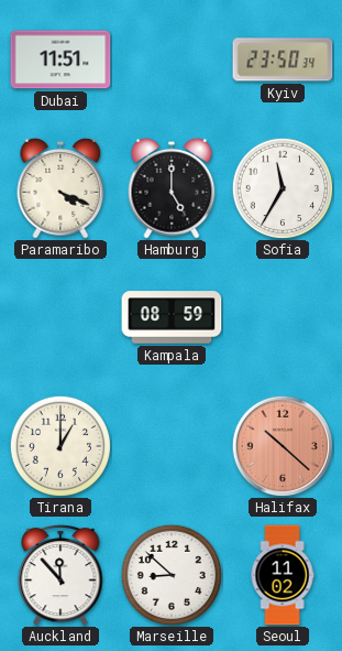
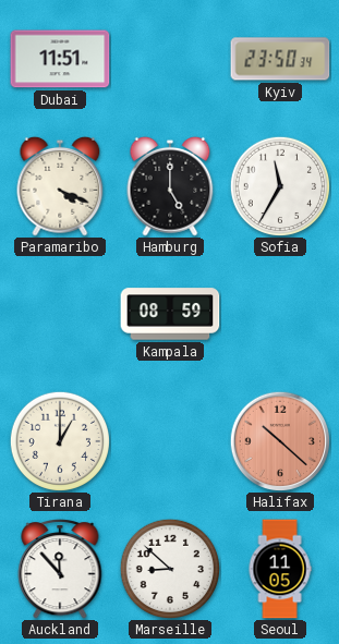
Seoul: 11:02 -> 11:05
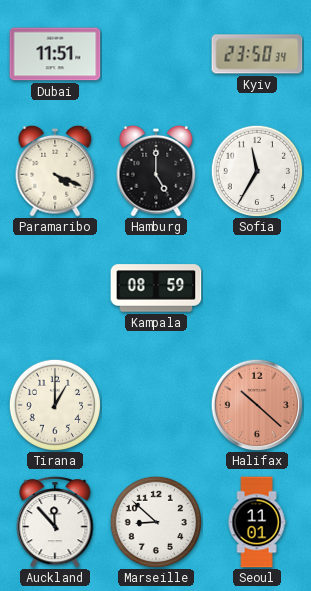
Seoul: 11:05 -> 11:01
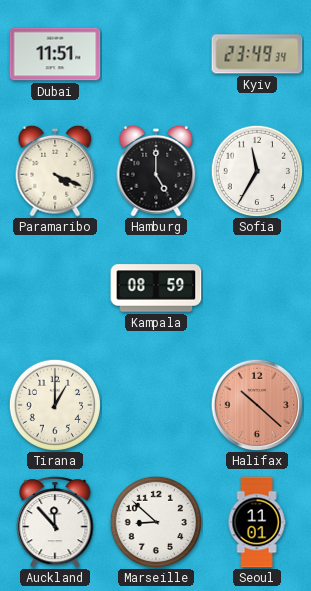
Kyiv: 23:50 -> 23:49
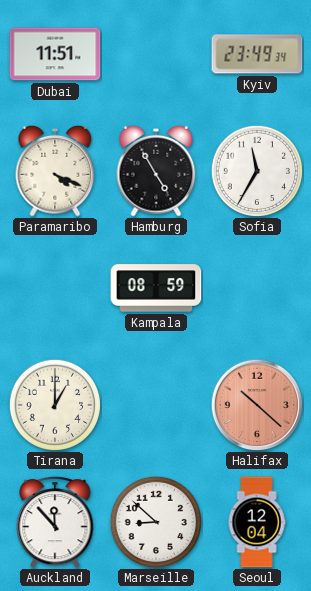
Hamburg: 5:00 -> 4:55
Seoul: 11:01 -> 12:04
